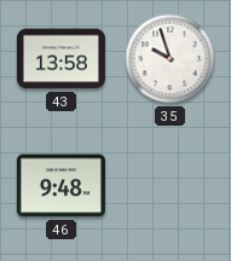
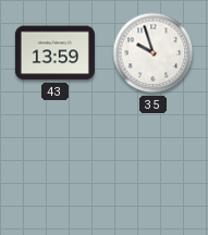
43: 13:58 -> 13:59
46: 9:48 -> none
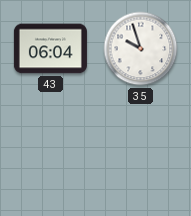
43: 13:59 -> 06:04
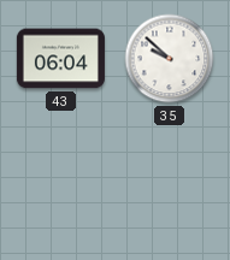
35: 9:57 -> 9:52
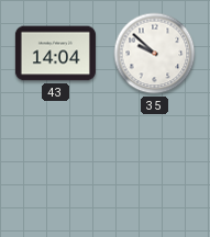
43: 06:04 -> 14:04
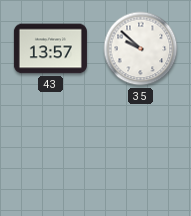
43: 14:04 -> 13:57
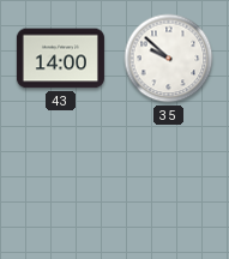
43: 13:57 -> 14:00
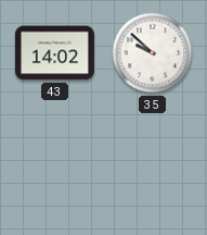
43: 14:00 -> 14:02
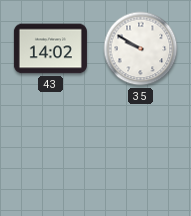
35: 9:52 -> 9:50
